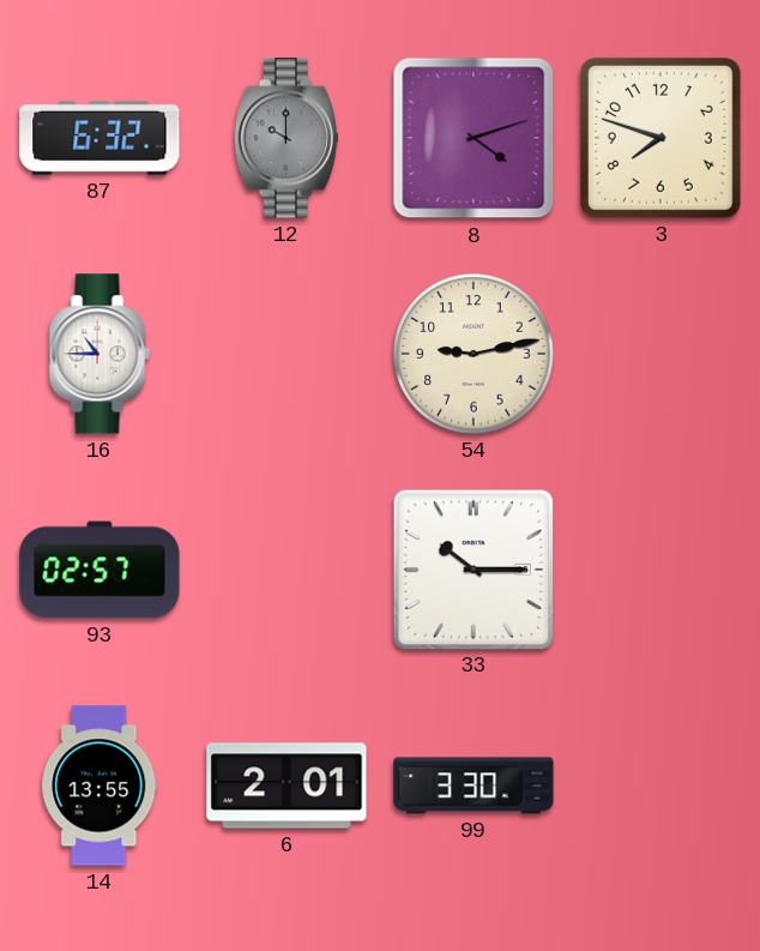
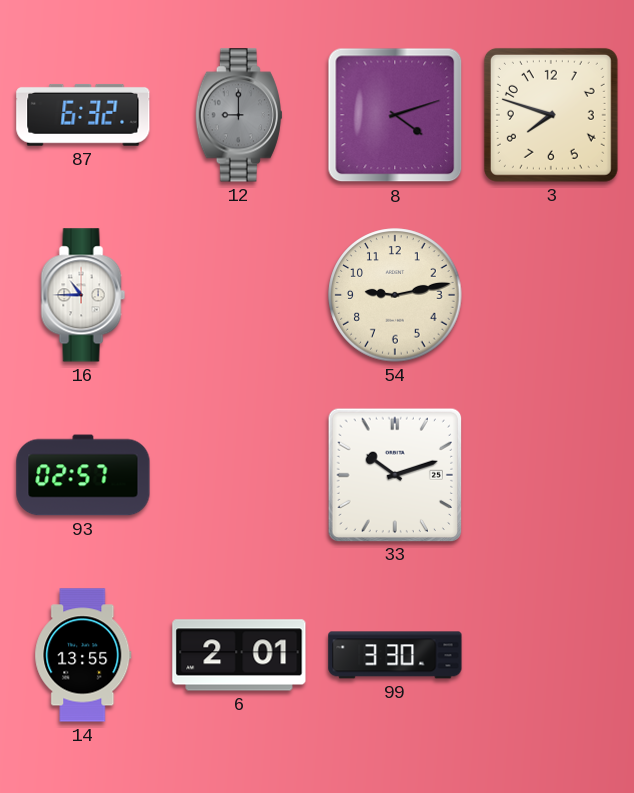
12: 10:00 -> 9:00
33: 10:15 -> 10:12
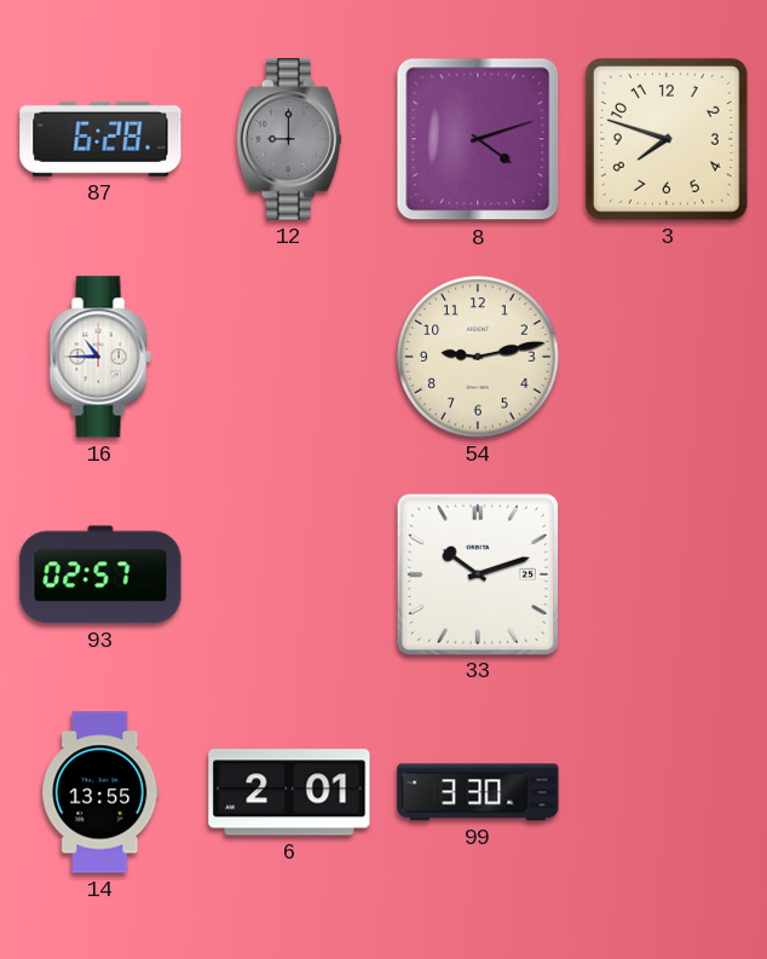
87: 6:32 -> 6:28
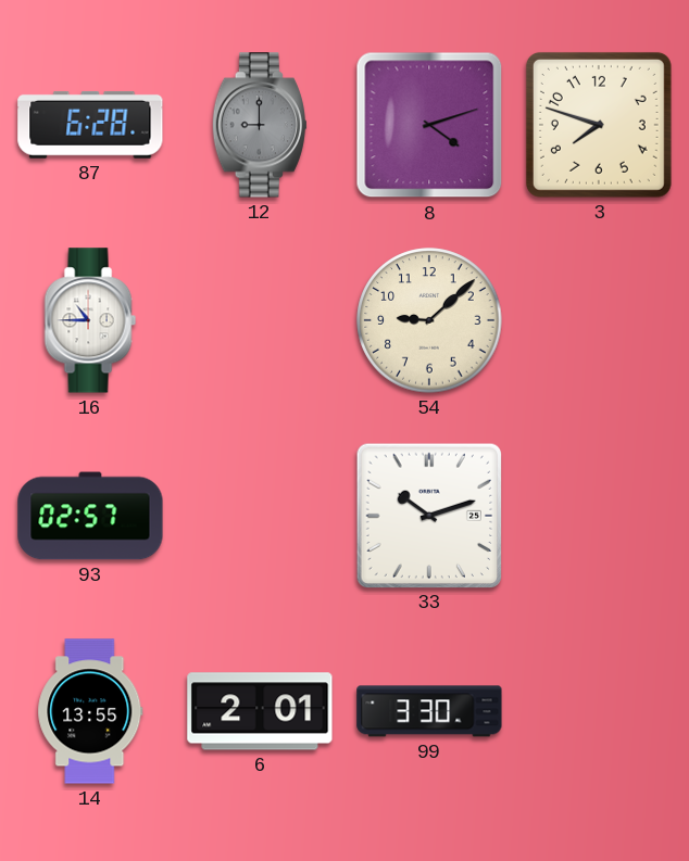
54: 9:13 -> 9:08
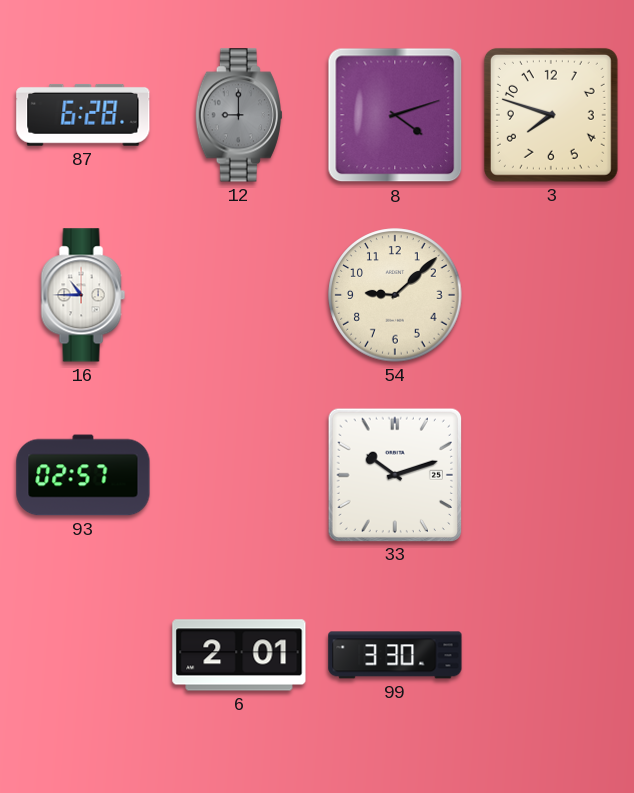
14: 13:55 -> none
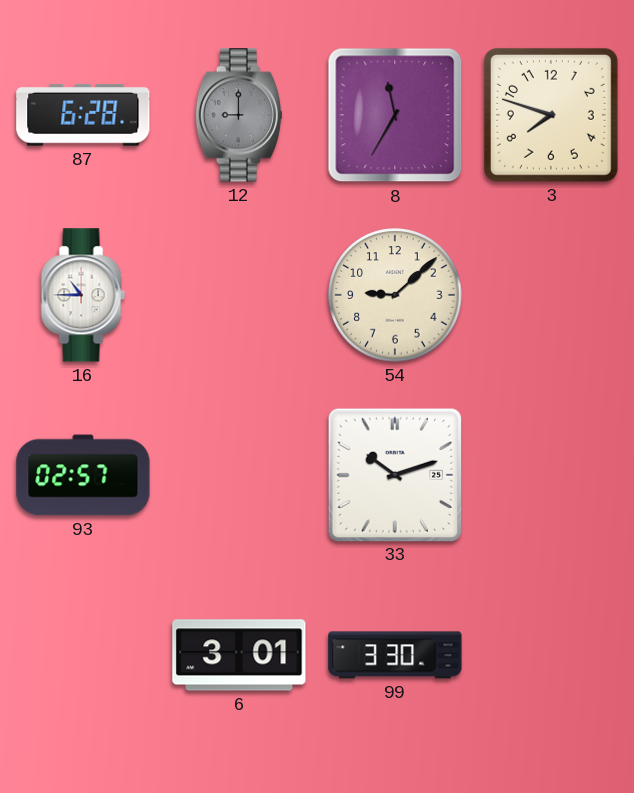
8: 4:12 -> 11:35
6: 2:01 -> 3:01
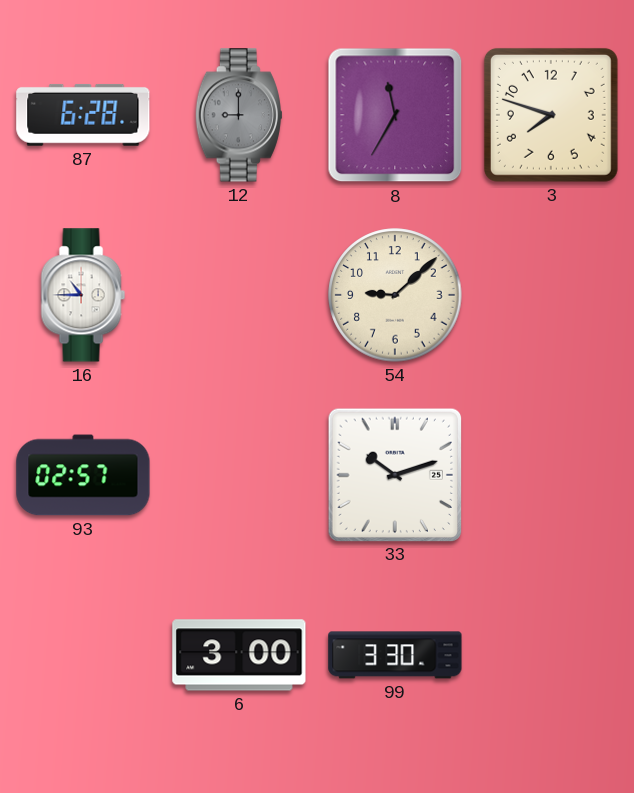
6: 3:01 -> 3:00
